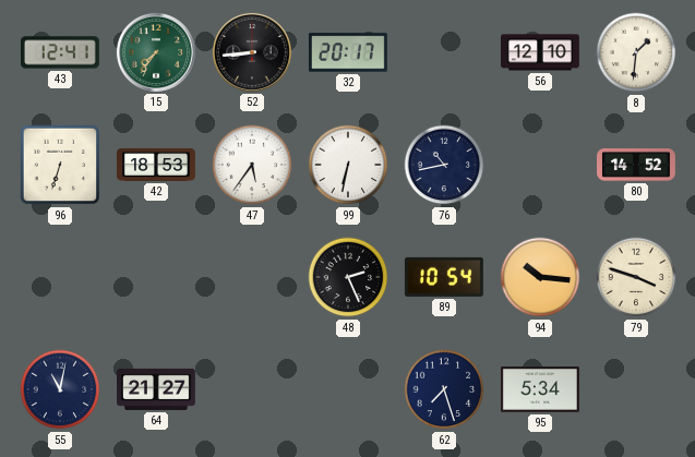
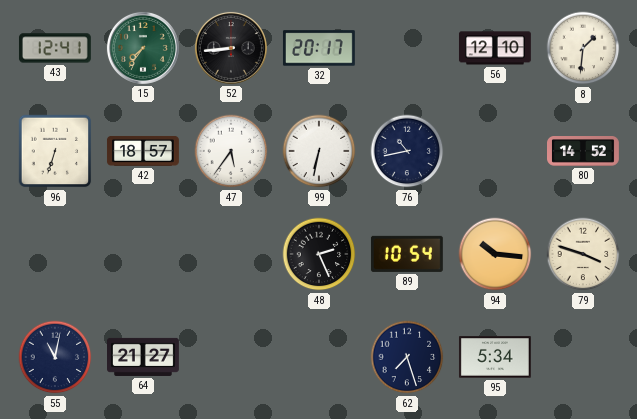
42: 18:53 -> 18:57
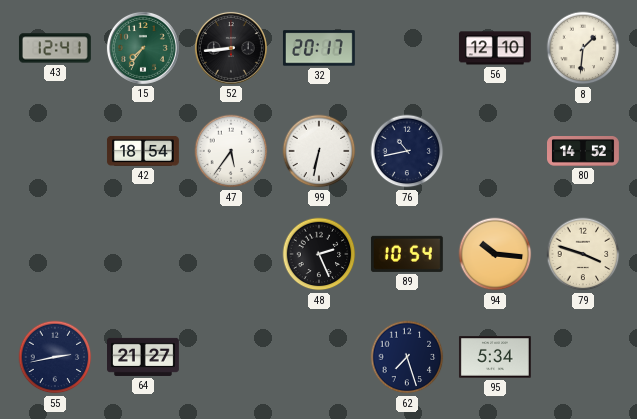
96: 6:33 -> none
42: 18:57 -> 18:54
55: 11:02 -> 2:43
